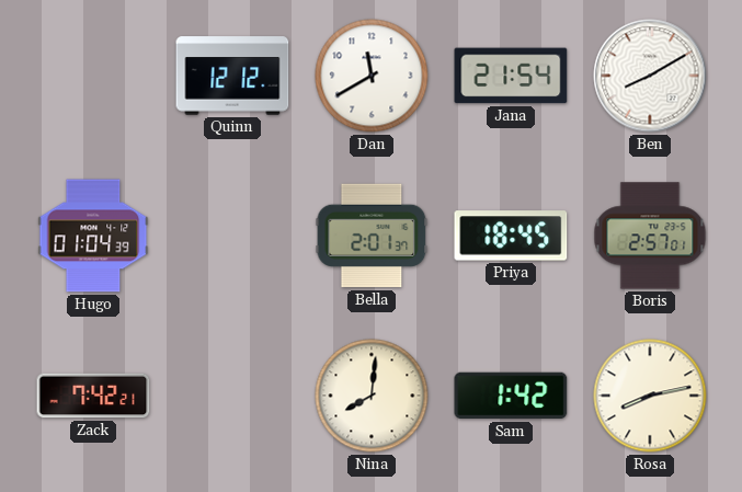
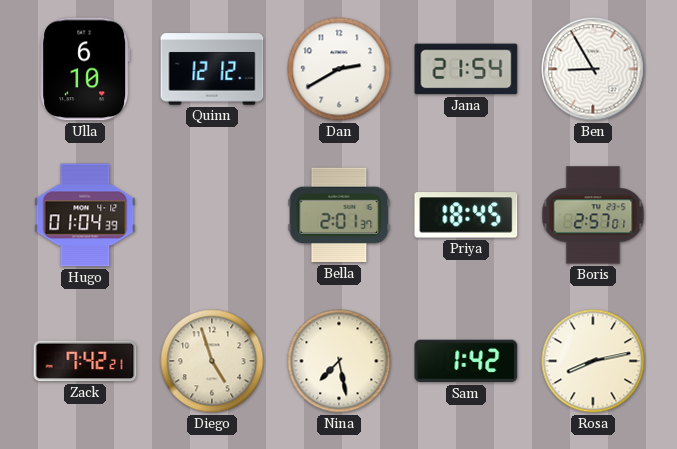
Ulla: none -> 6:10
Dan: 11:40 -> 2:40
Ben: 8:10 -> 8:55
Diego: none -> 4:57
Nina: 8:01 -> 7:28
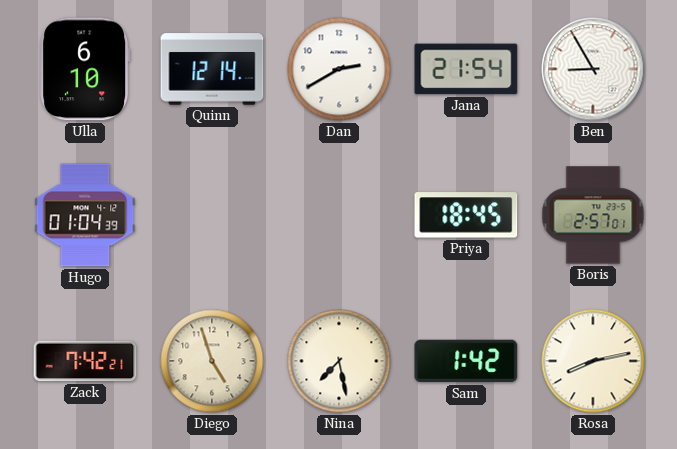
Quinn: 12:12 -> 12:14
Bella: 2:01 -> none
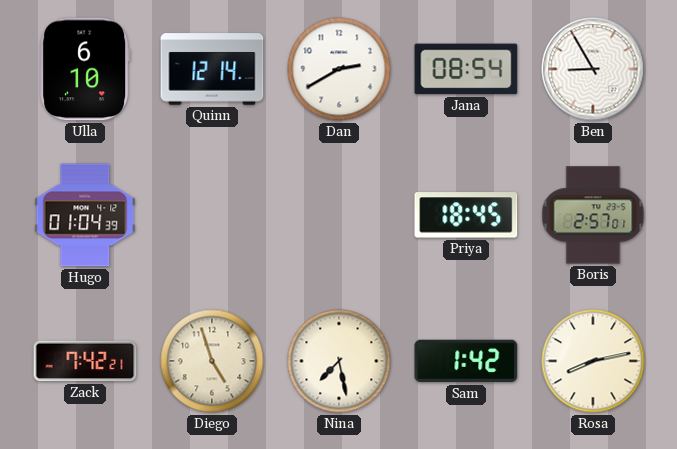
Jana: 21:54 -> 08:54
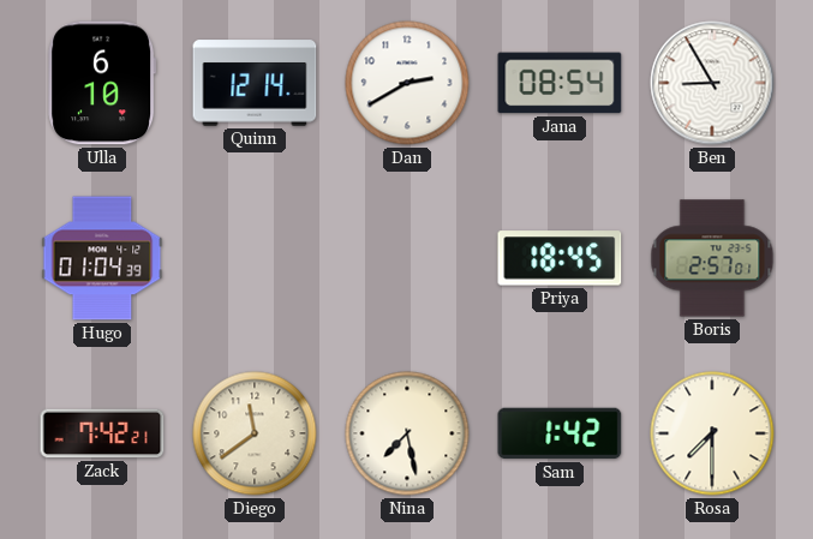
Diego: 4:57 -> 11:39
Rosa: 8:13 -> 7:30
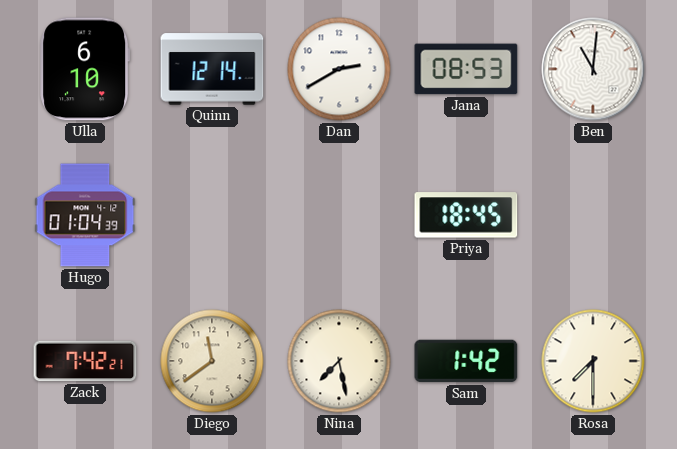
Jana: 08:54 -> 08:53
Ben: 8:55 -> 11:01
Boris: 2:57 -> none
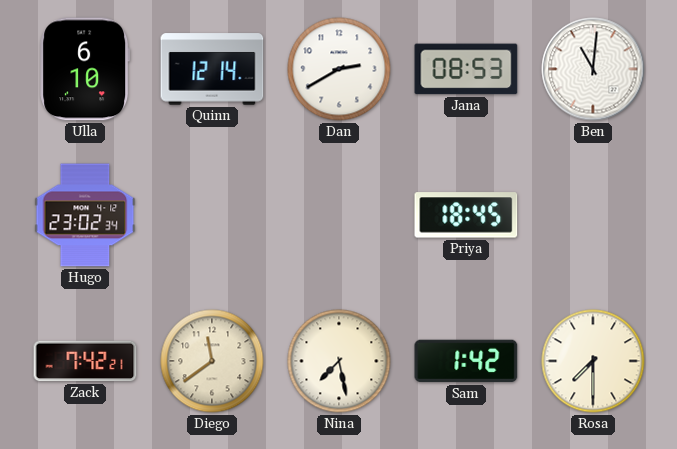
Hugo: 01:04 -> 23:02
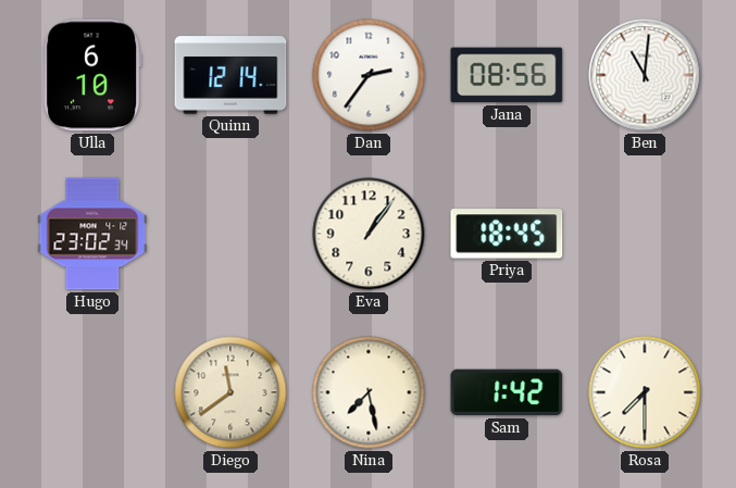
Dan: 2:40 -> 2:36
Jana: 08:53 -> 08:56
Eva: none -> 1:06
Zack: 7:42 -> none
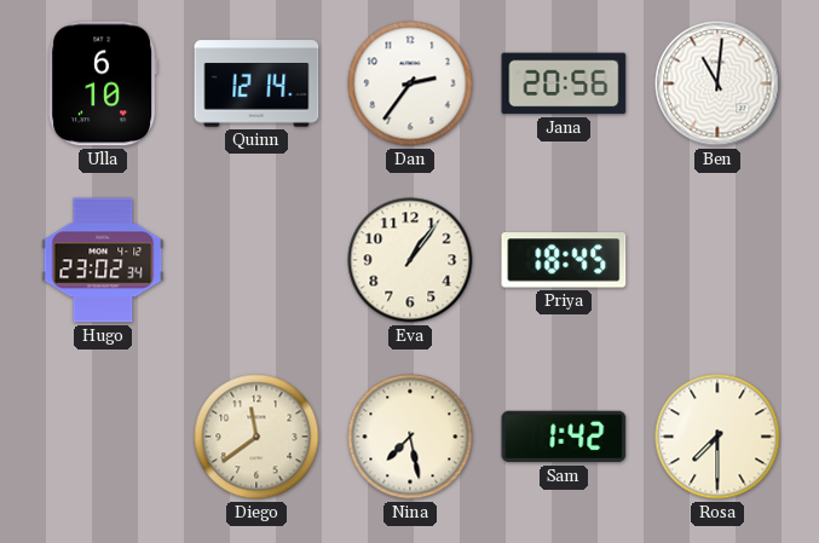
Jana: 08:56 -> 20:56
